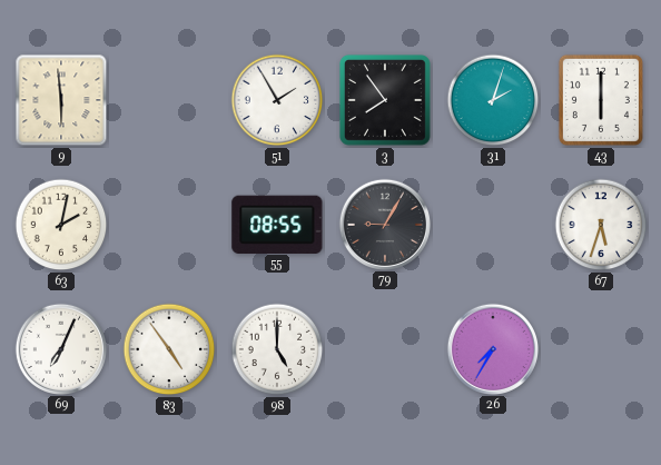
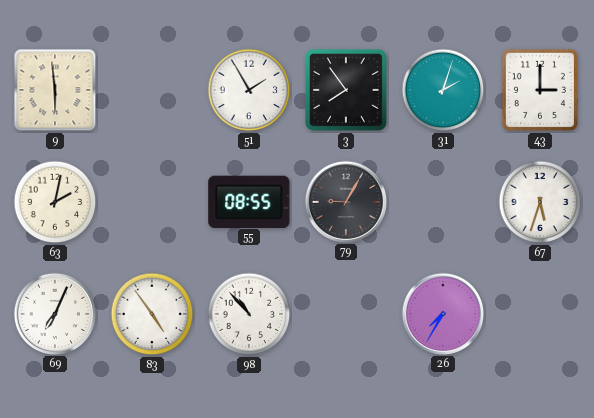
43: 6:00 -> 3:00
98: 5:00 -> 10:53
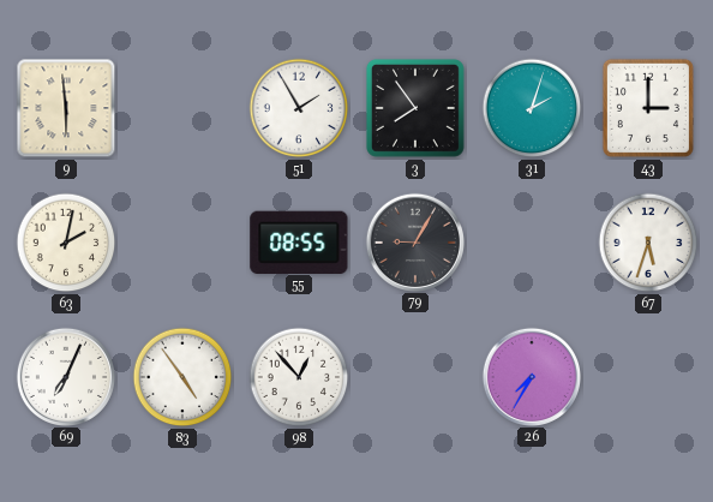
98: 10:53 -> 12:53
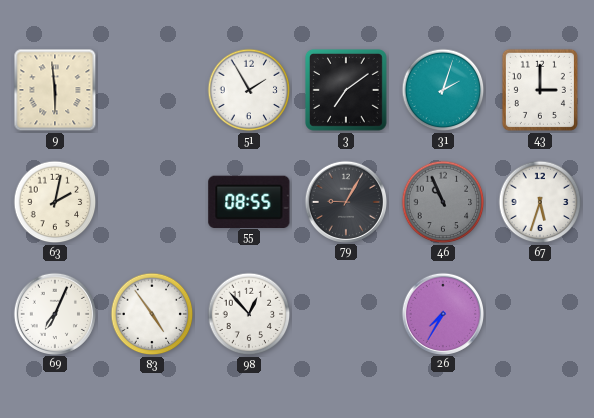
3: 7:54 -> 7:09
46: none -> 10:56
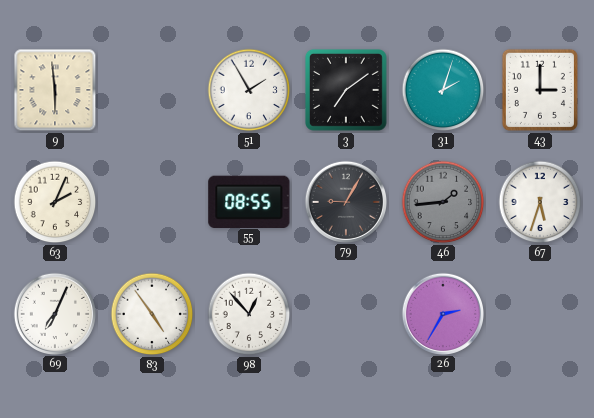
63: 2:02 -> 2:04
46: 10:56 -> 1:44
26: 7:35 -> 2:35
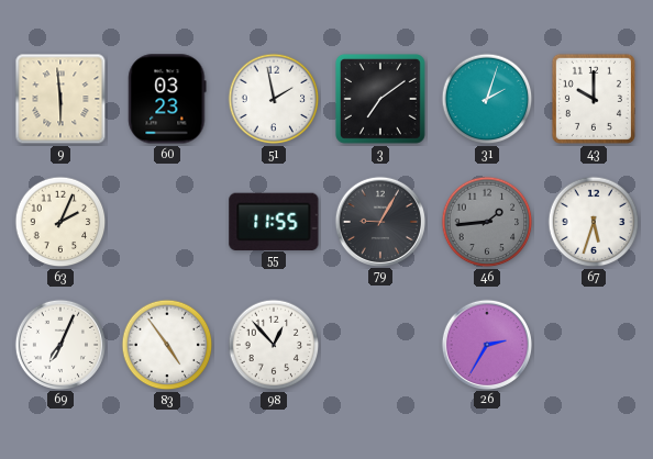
60: none -> 03:23
51: 1:55 -> 1:58
43: 3:00 -> 10:00
55: 08:55 -> 11:55
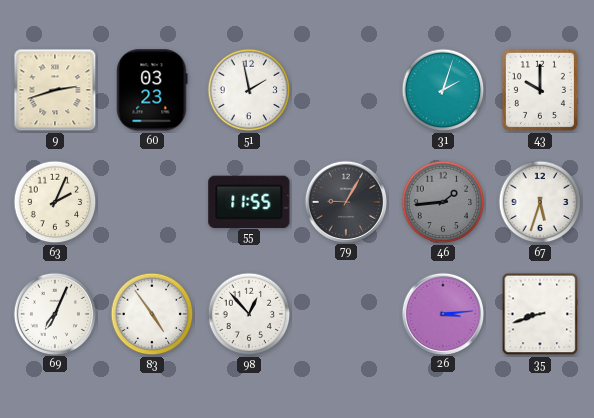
9: 5:59 -> 2:42
3: 7:09 -> none
26: 2:35 -> 3:14
35: none -> 8:42
